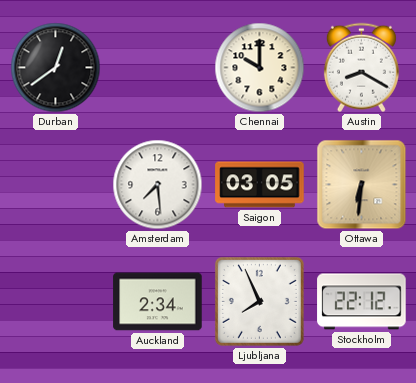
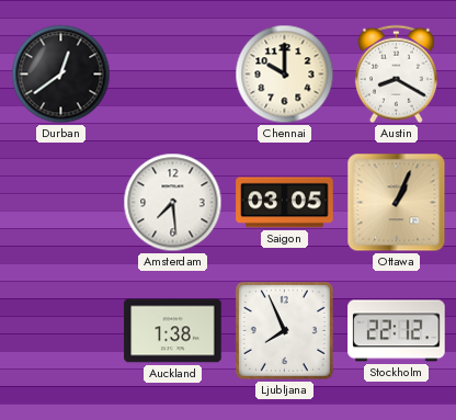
Ottawa: 6:31 -> 1:04
Auckland: 2:34 -> 1:38
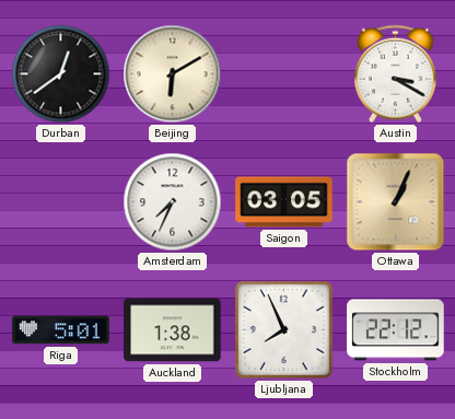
Beijing: none -> 6:10
Chennai: 10:00 -> none
Austin: 8:20 -> 3:20
Amsterdam: 7:29 -> 7:34
Riga: none -> 5:01
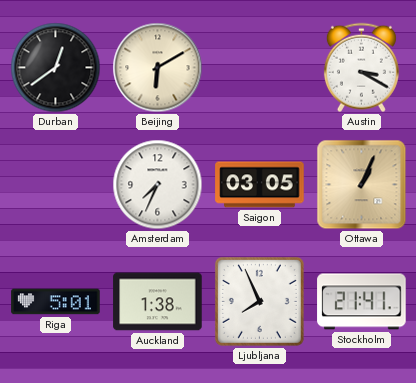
Stockholm: 22:12 -> 21:41
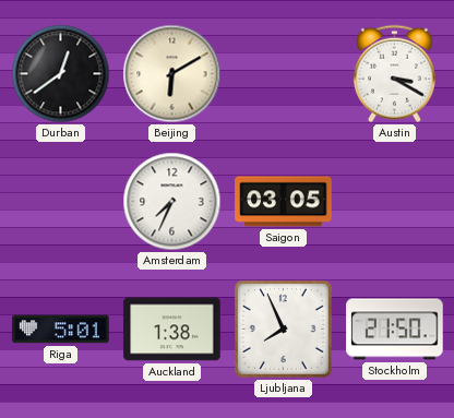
Ottawa: 1:04 -> none
Stockholm: 21:41 -> 21:50
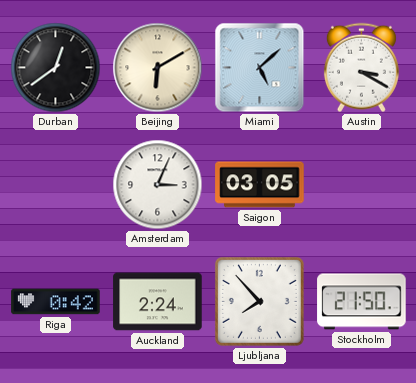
Miami: none -> 5:08
Amsterdam: 7:34 -> 3:04
Riga: 5:01 -> 0:42
Auckland: 1:38 -> 2:24
Ljubljana: 7:56 -> 7:53
